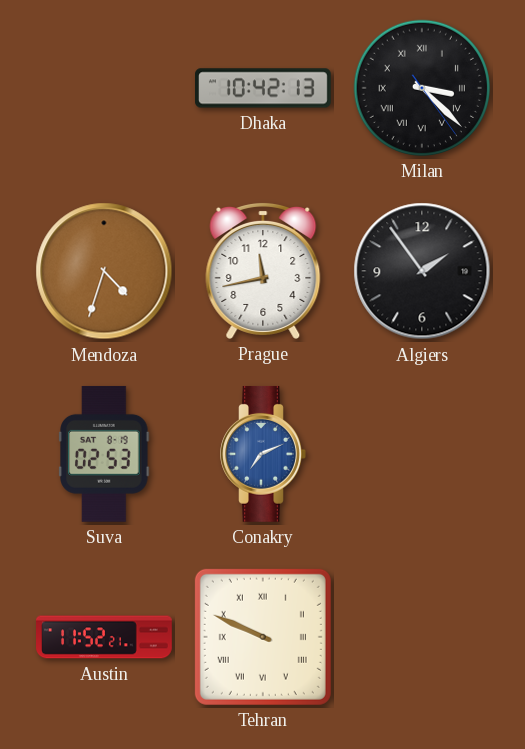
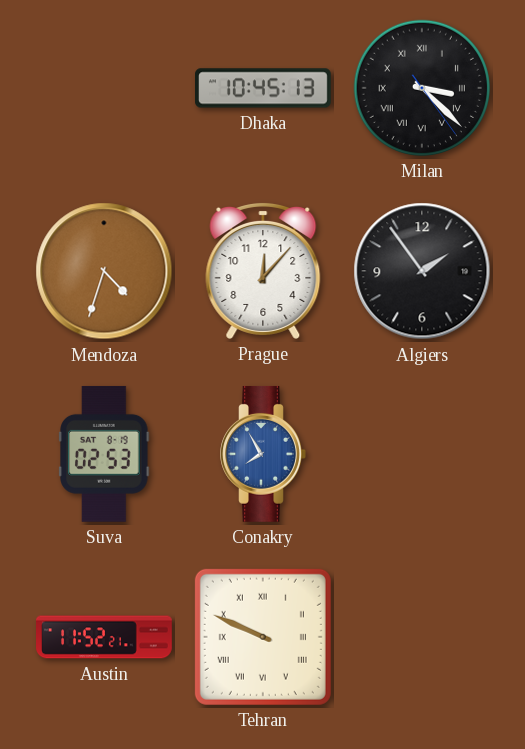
Dhaka: 10:42 -> 10:45
Prague: 11:43 -> 12:07
Conakry: 7:11 -> 7:55
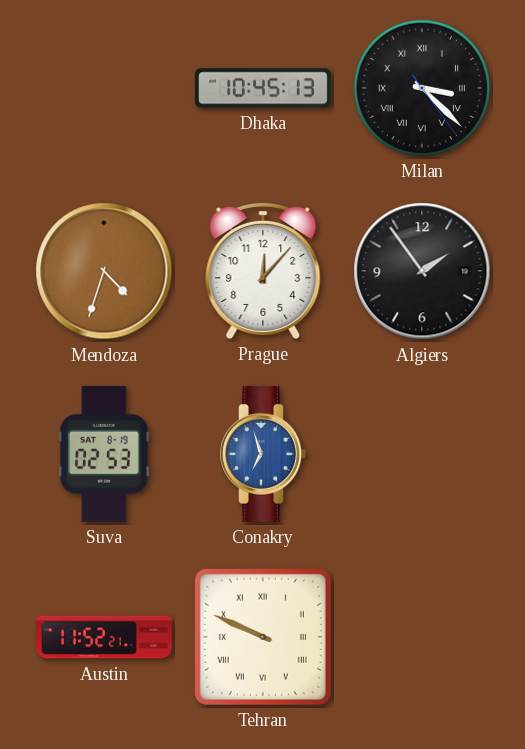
Conakry: 7:55 -> 6:57
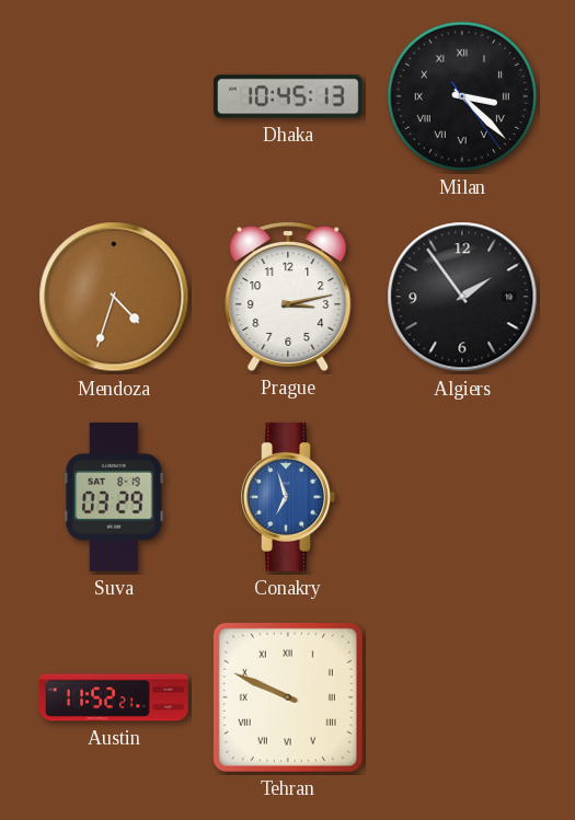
Prague: 12:07 -> 3:13
Suva: 02:53 -> 03:29
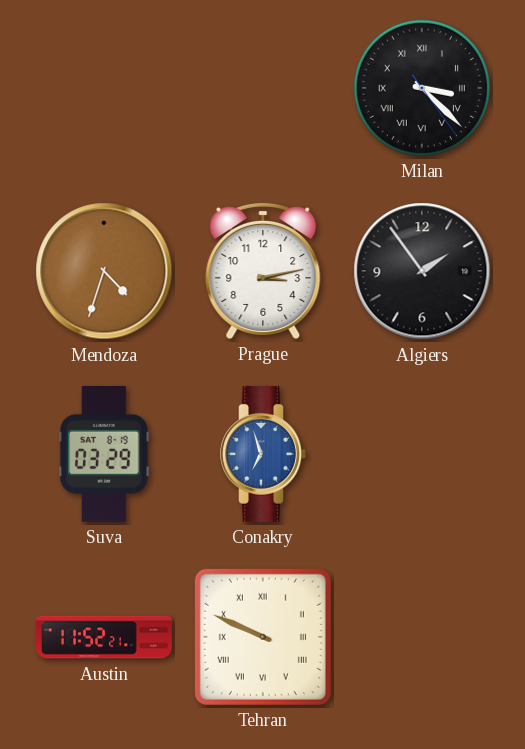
Dhaka: 10:45 -> none
